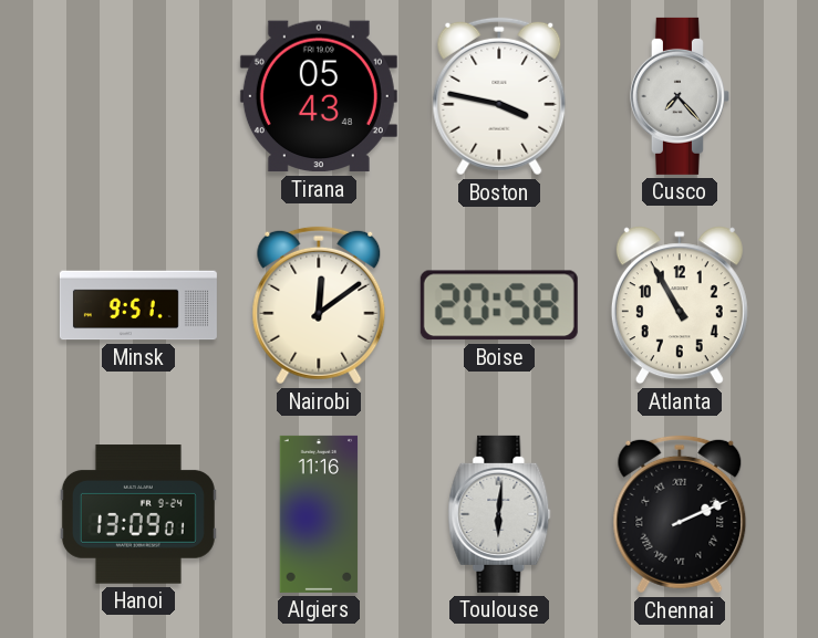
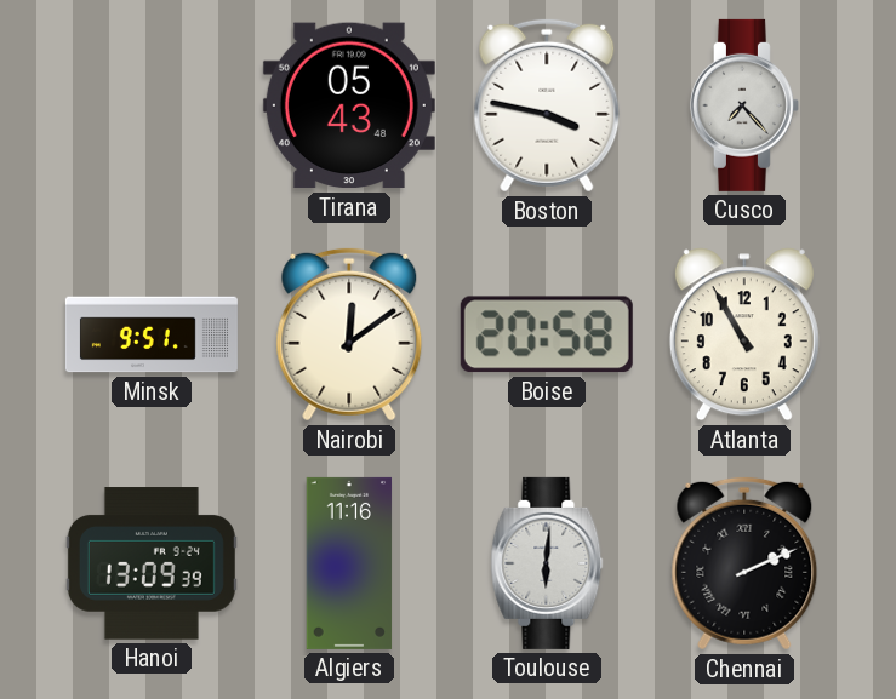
Hanoi: 13:09:01 -> 13:09:39
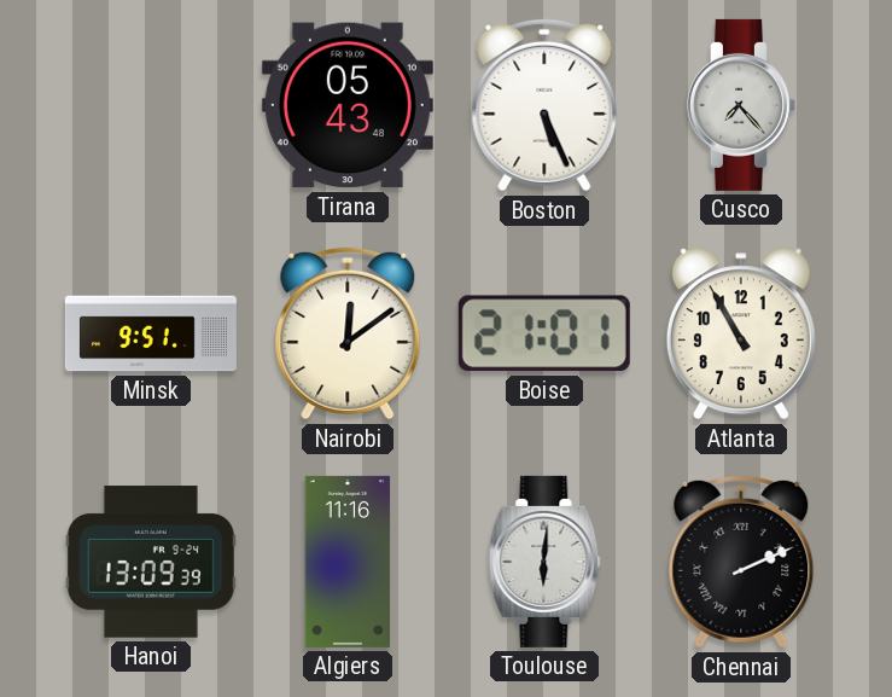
Boston: 3:47 -> 5:26
Boise: 20:58 -> 21:01
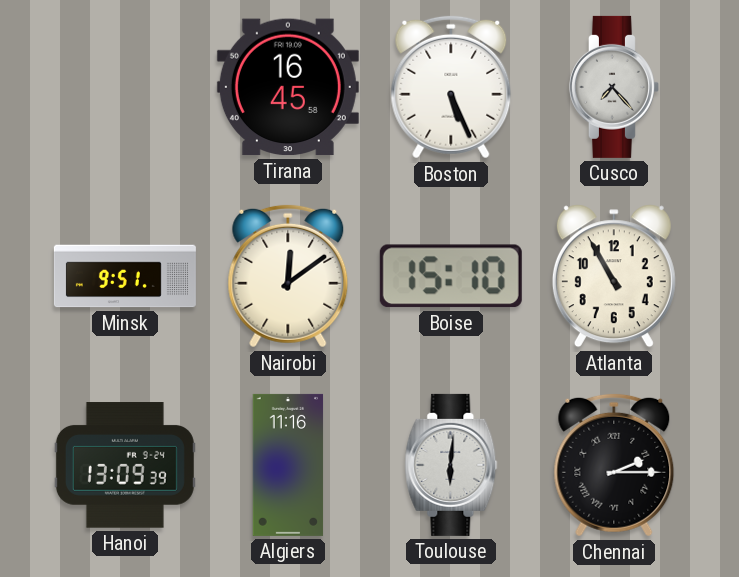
Tirana: 05:43 -> 16:45
Boise: 21:01 -> 15:10
Chennai: 2:11 -> 2:15
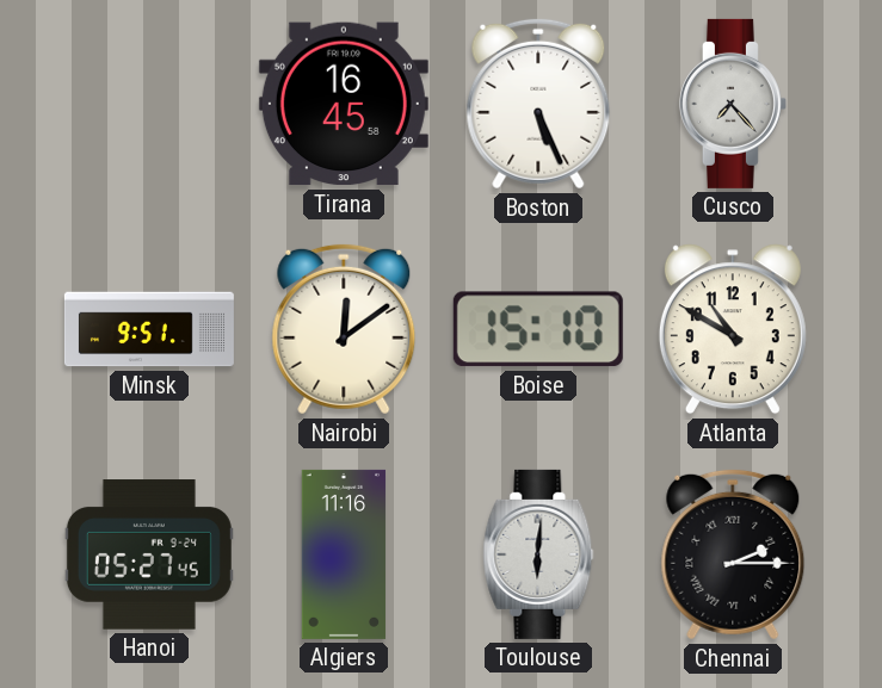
Atlanta: 10:55 -> 10:50
Hanoi: 13:09 -> 05:27
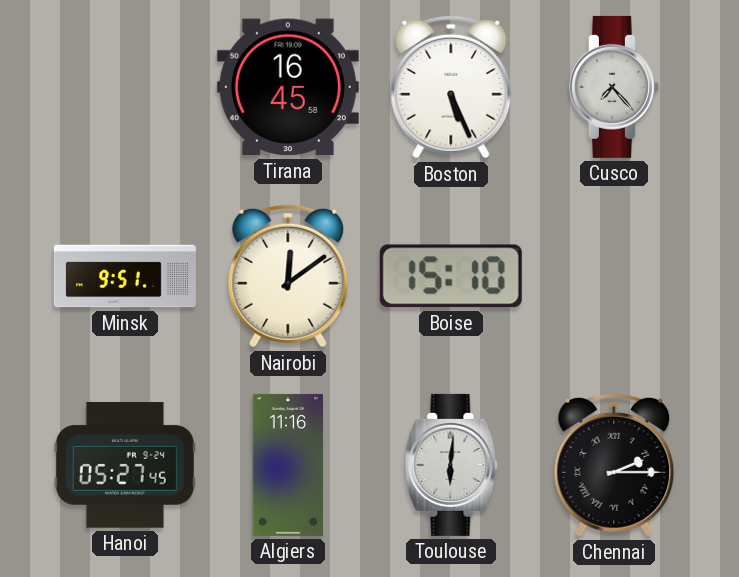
Atlanta: 10:50 -> none
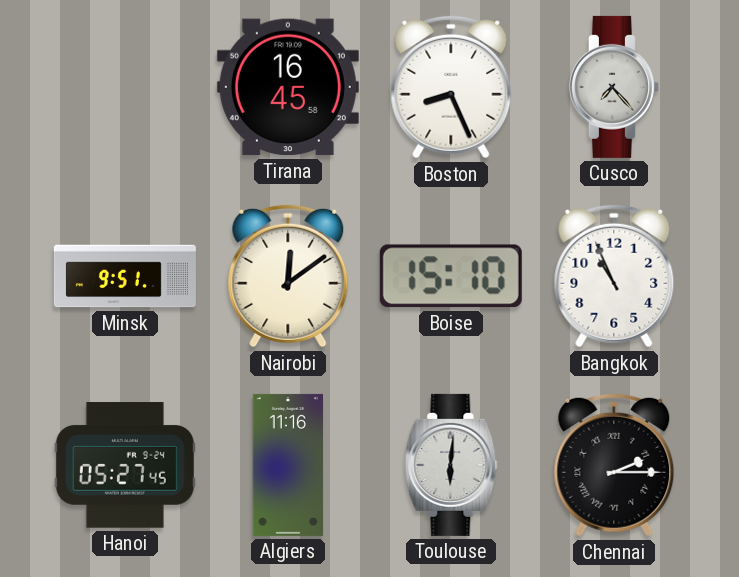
Boston: 5:26 -> 8:26
Bangkok: none -> 10:56
